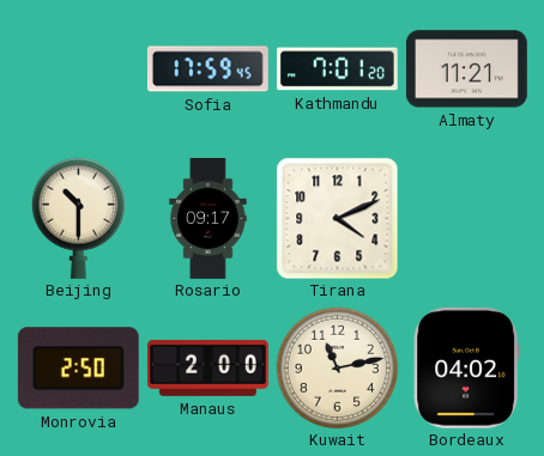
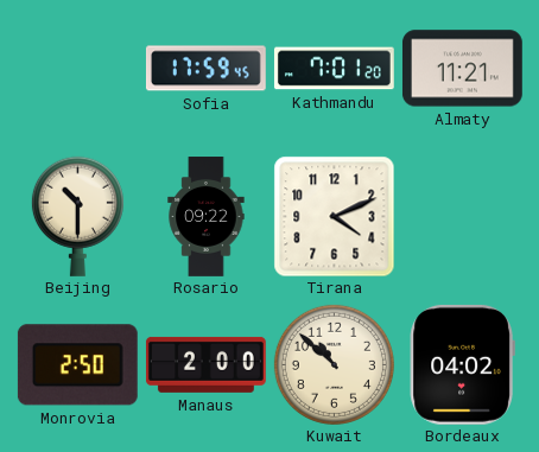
Rosario: 09:17 -> 09:22
Kuwait: 11:13 -> 10:52
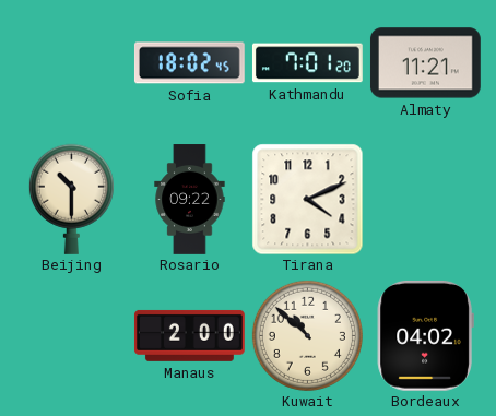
Sofia: 17:59 -> 18:02
Monrovia: 2:50 -> none
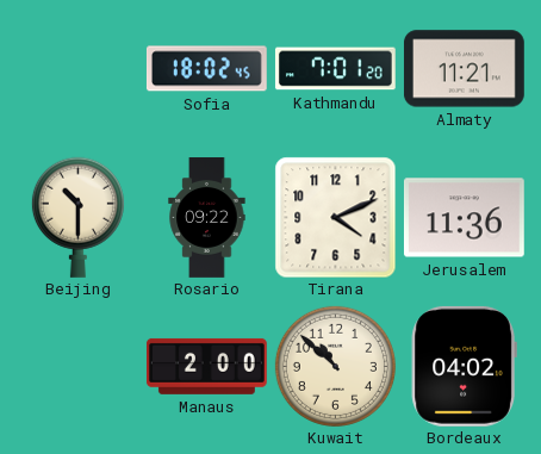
Jerusalem: none -> 11:36
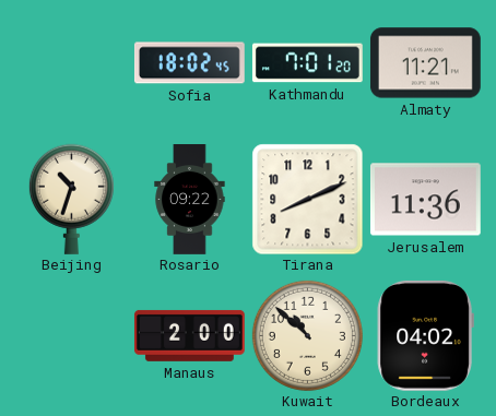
Beijing: 10:30 -> 10:33
Tirana: 4:11 -> 8:11
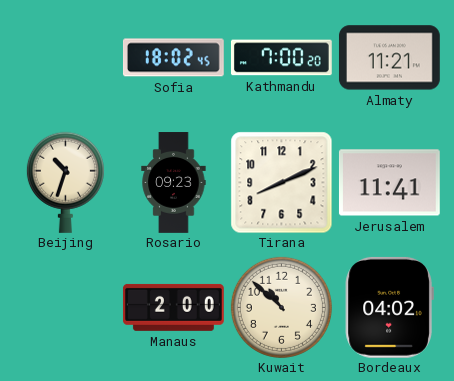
Kathmandu: 7:01 -> 7:00
Rosario: 09:22 -> 09:23
Jerusalem: 11:36 -> 11:41
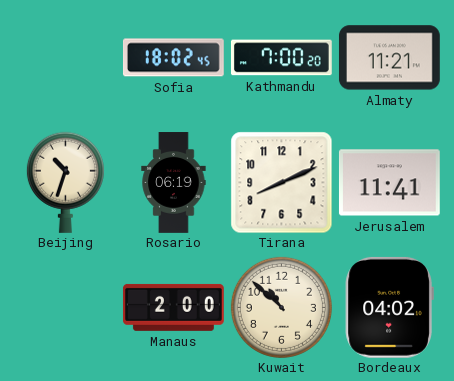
Rosario: 09:23 -> 06:19
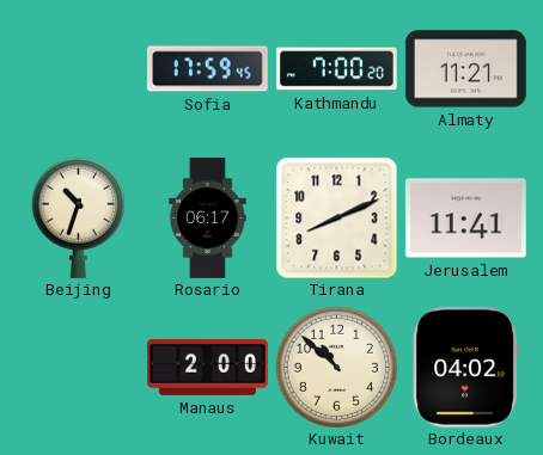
Sofia: 18:02 -> 17:59
Rosario: 06:19 -> 06:17
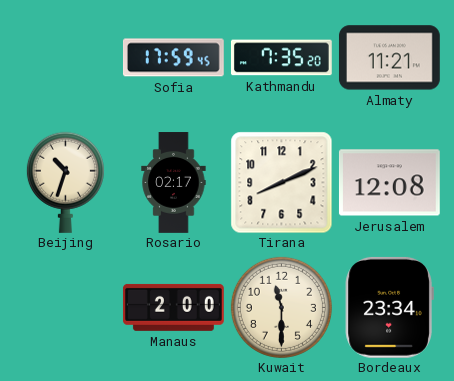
Kathmandu: 7:00 -> 7:35
Rosario: 06:17 -> 02:17
Jerusalem: 11:41 -> 12:08
Kuwait: 10:52 -> 11:30
Bordeaux: 04:02 -> 23:34
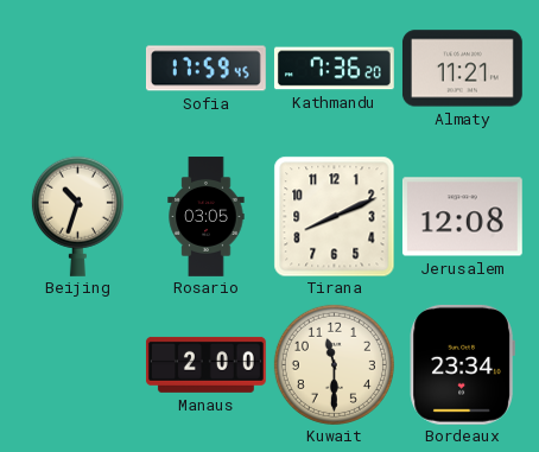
Kathmandu: 7:35 -> 7:36
Rosario: 02:17 -> 03:05
